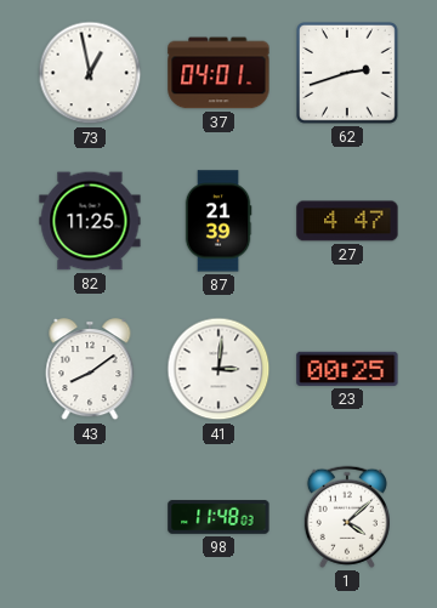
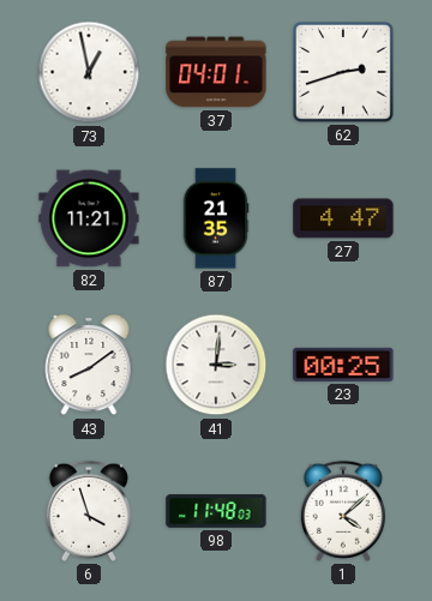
82: 11:25 -> 11:21
87: 21:39 -> 21:35
6: none -> 3:57
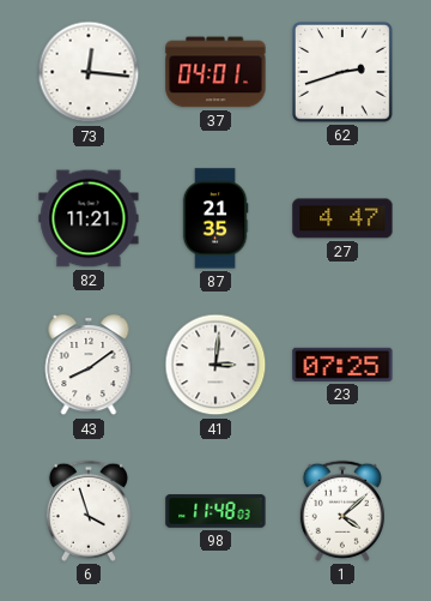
73: 12:58 -> 12:16
23: 00:25 -> 07:25
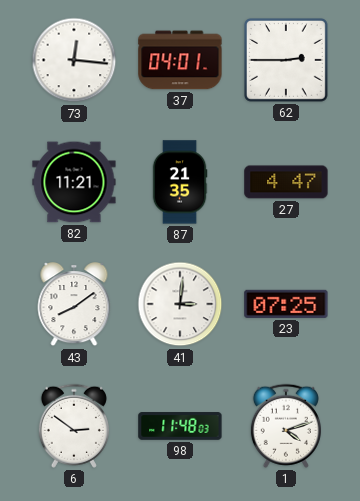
62: 2:42 -> 2:45
6: 3:57 -> 2:51
1: 4:08 -> 4:12
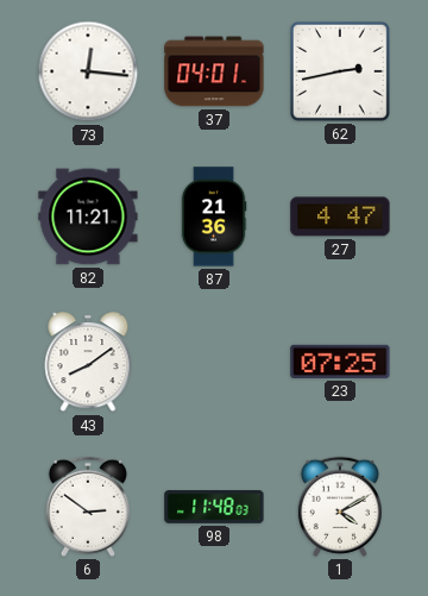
62: 2:45 -> 2:43
87: 21:35 -> 21:36
41: 3:01 -> none
1: 4:12 -> 4:10
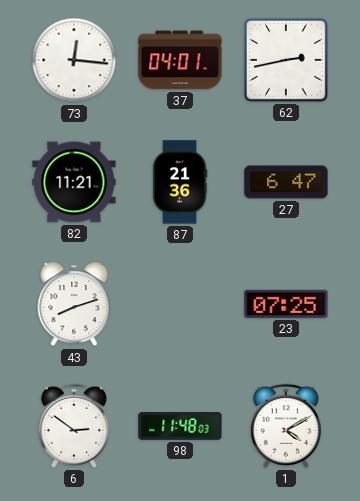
27: 4:47 -> 6:47
43: 8:09 -> 8:12
